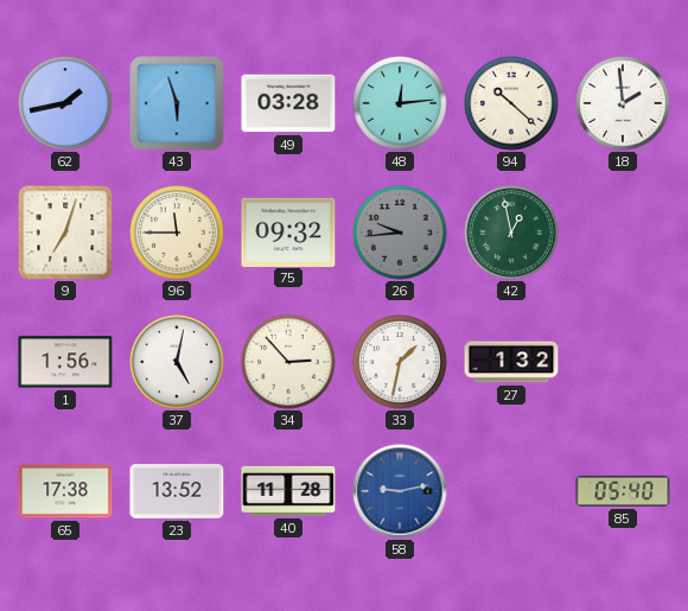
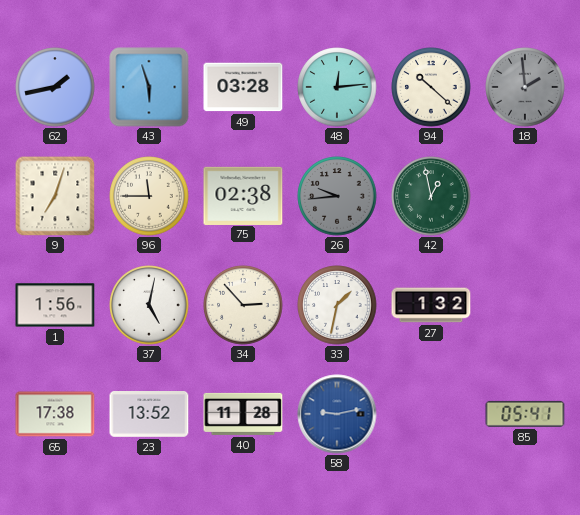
18 dial: white -> grey
75: 09:32 -> 02:38
85: 05:40 -> 05:41
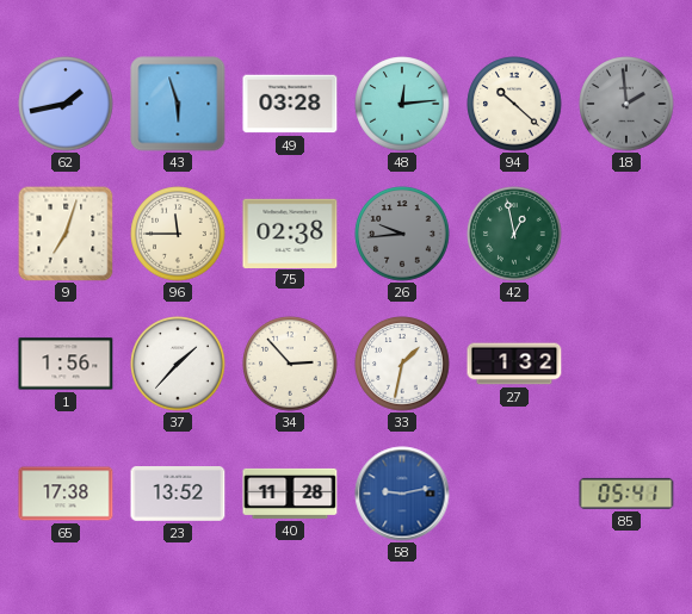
37: 5:02 -> 1:37
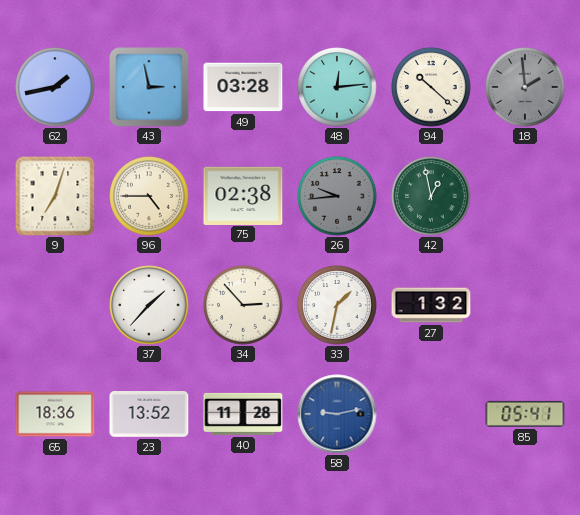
43: 5:57 -> 2:58
96: 11:45 -> 4:45
1: 1:56 -> none
65: 17:38 -> 18:36
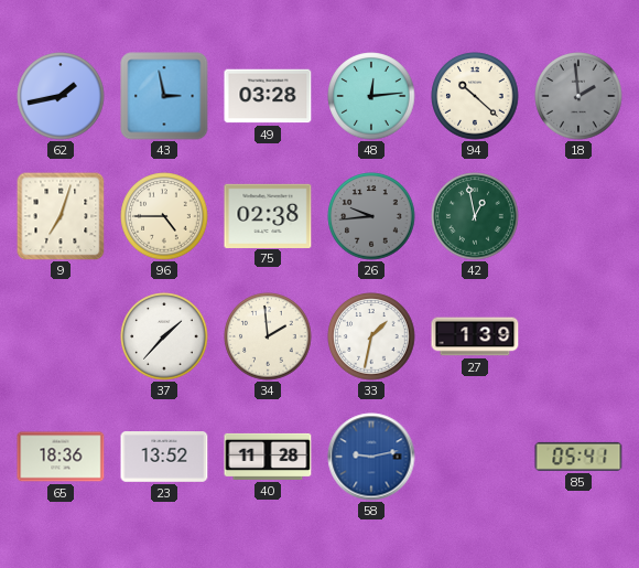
34: 2:53 -> 1:59
27: 1:32 -> 1:39
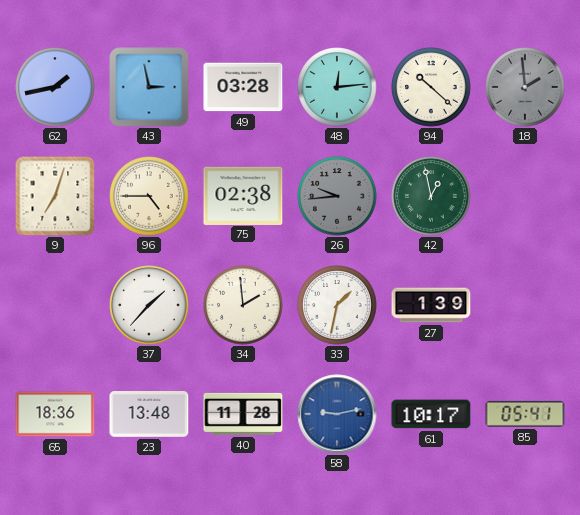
23: 13:52 -> 13:48
61: none -> 10:17
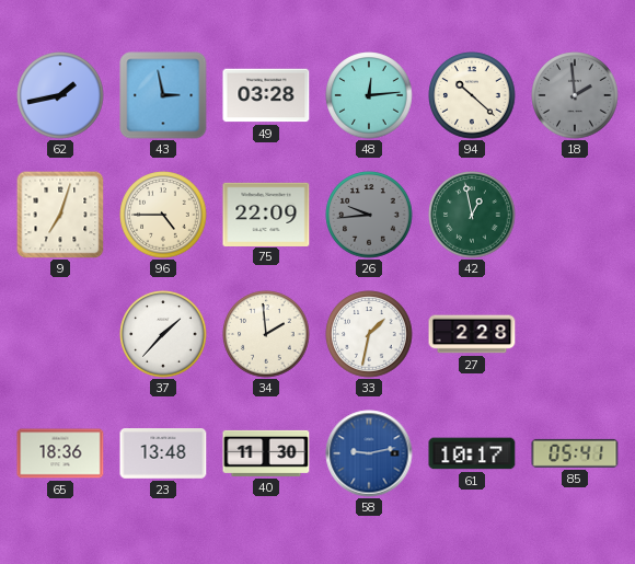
75: 02:38 -> 22:09
27: 1:39 -> 2:28
40: 11:28 -> 11:30
